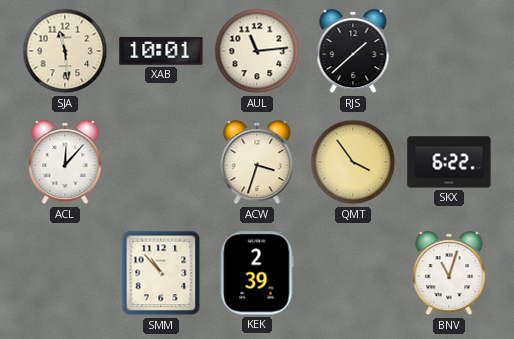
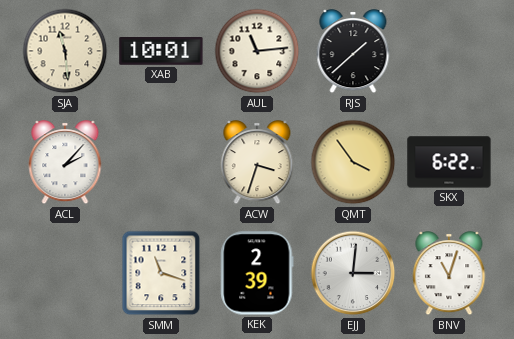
ACL: 12:07 -> 2:07
SMM: 10:53 -> 11:18
EJJ: none -> 3:01
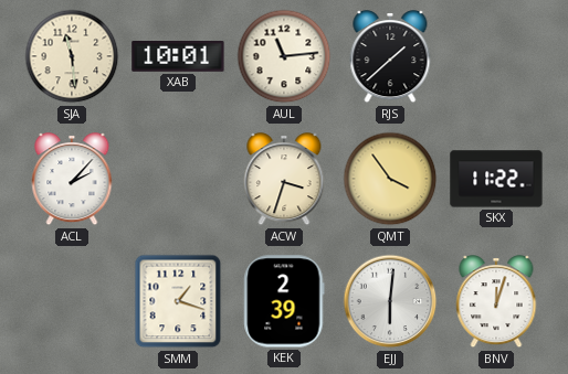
SKX: 6:22 -> 11:22
SMM: 11:18 -> 1:18
EJJ: 3:01 -> 6:01
BNV: 11:03 -> 12:03
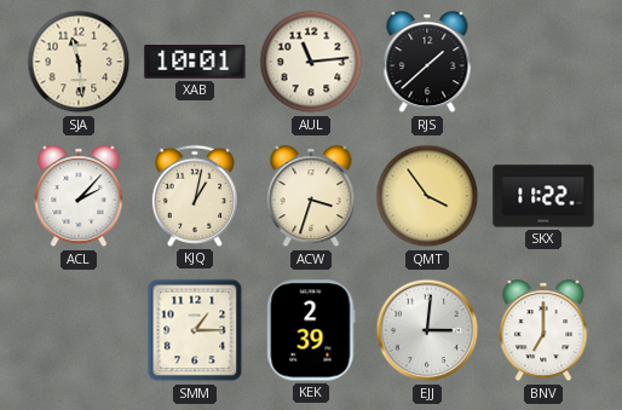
KJQ: none -> 1:02
SMM: 1:18 -> 1:15
EJJ: 6:01 -> 3:01
BNV: 12:03 -> 7:00
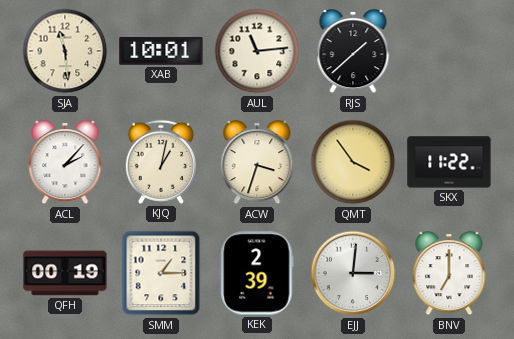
QFH: none -> 00:19
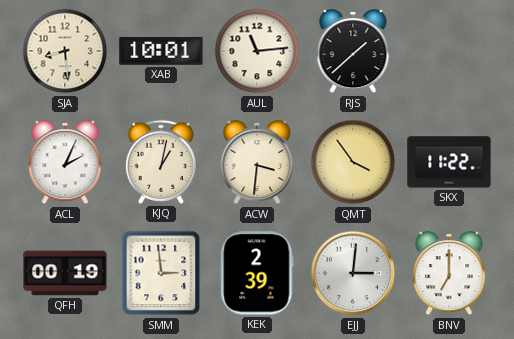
SJA: 11:29 -> 8:29
ACL: 2:07 -> 2:04
ACW: 3:33 -> 3:31
SMM: 1:15 -> 2:59
